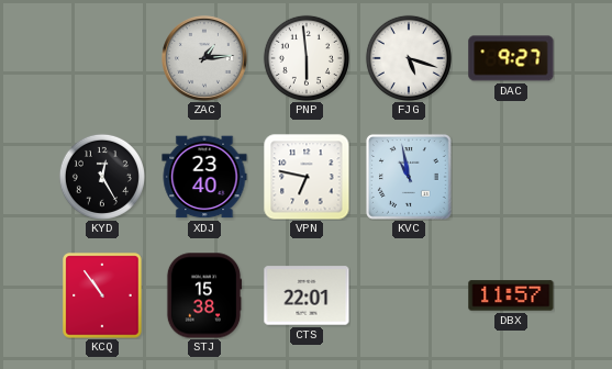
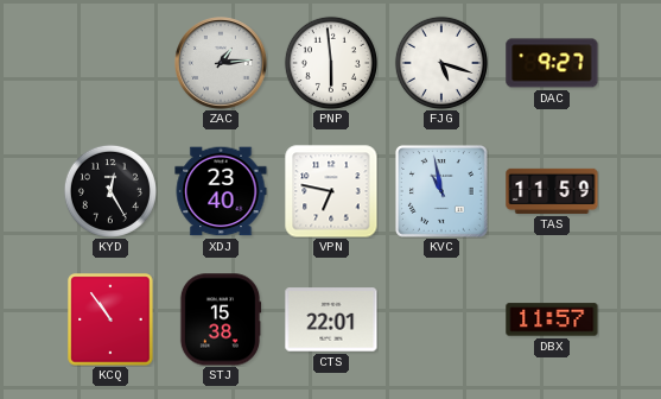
TAS: none -> 11:59
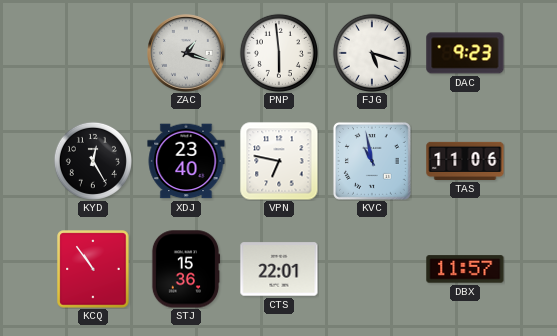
ZAC: 1:14 -> 1:18
DAC: 9:27 -> 9:23
TAS: 11:59 -> 11:06
STJ: 15:38 -> 15:36
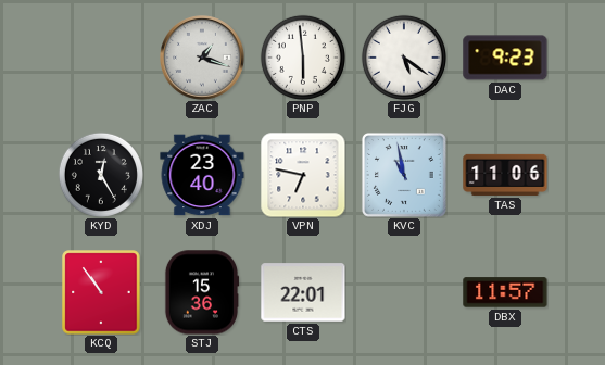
FJG: 5:18 -> 5:21
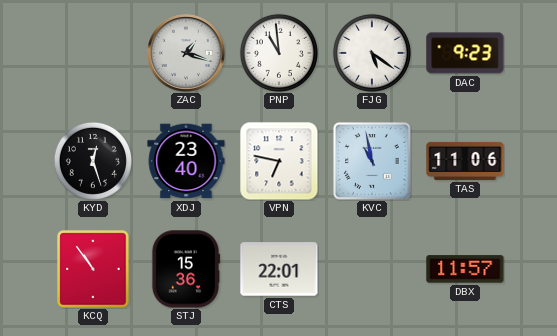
PNP: 5:59 -> 10:59
KYD: 12:25 -> 12:27
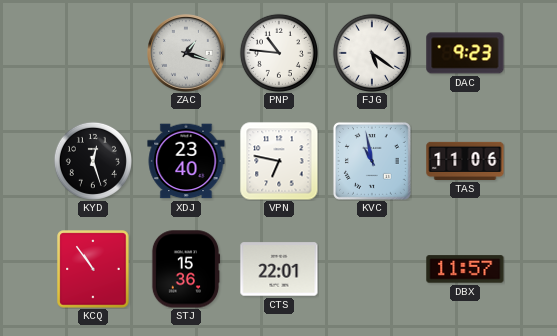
PNP: 10:59 -> 10:46
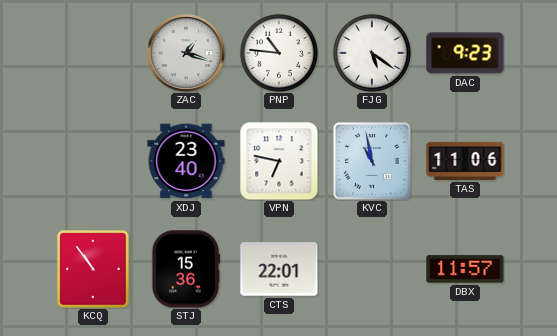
KYD: 12:27 -> none
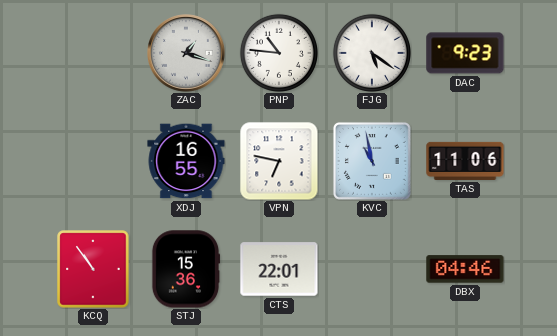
XDJ: 23:40 -> 16:55
DBX: 11:57 -> 04:46
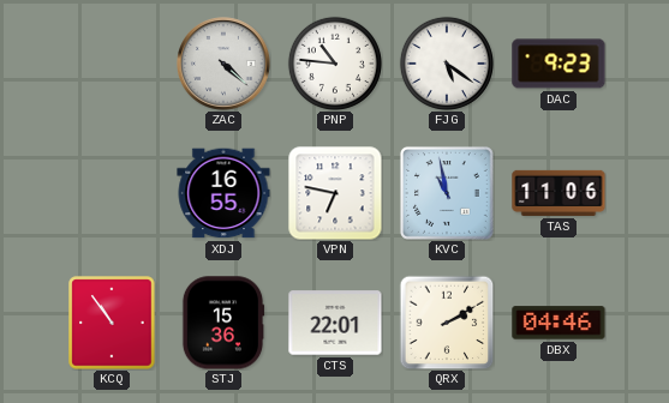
ZAC: 1:18 -> 4:22
QRX: none -> 2:10
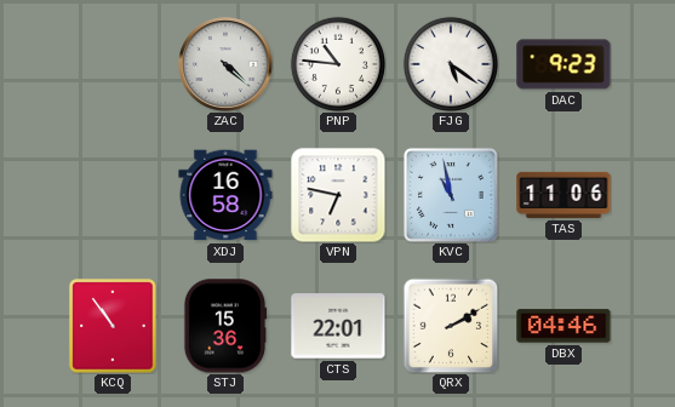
XDJ: 16:55 -> 16:58
